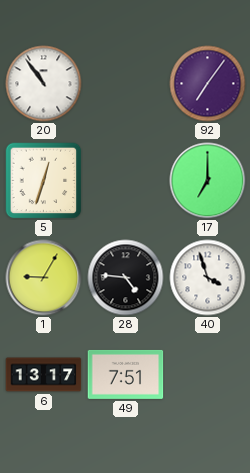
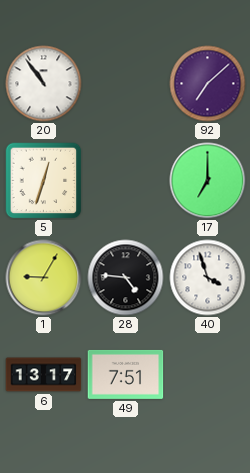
92: 7:06 -> 7:08
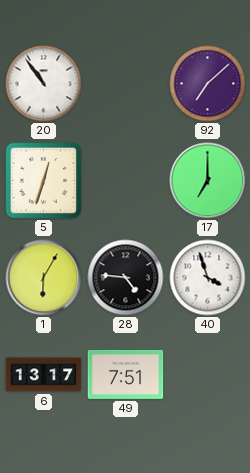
1: 9:05 -> 6:05
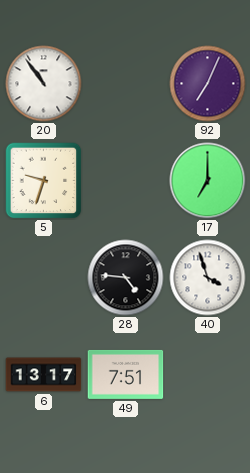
92: 7:08 -> 7:04
5: 12:33 -> 9:33
1: 6:05 -> none
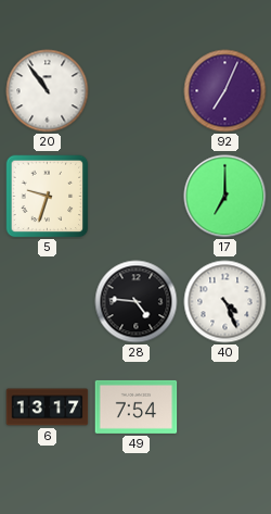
40: 3:57 -> 4:26
49: 7:51 -> 7:54
